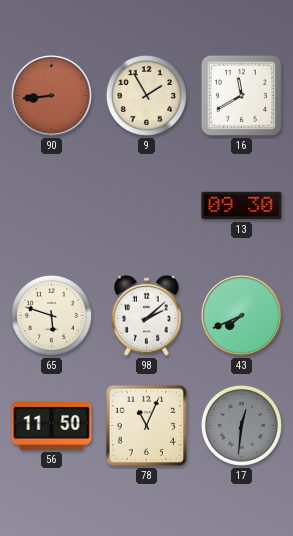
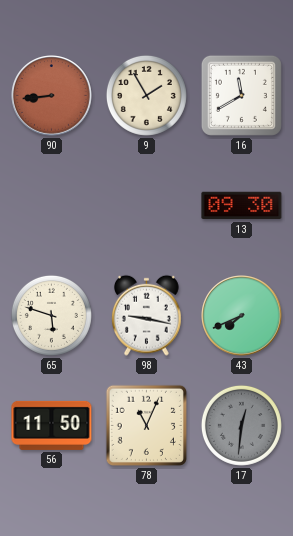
98: 2:08 -> 9:17
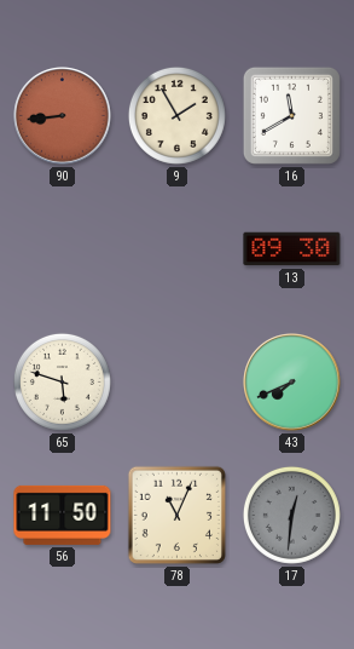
98: 9:17 -> none
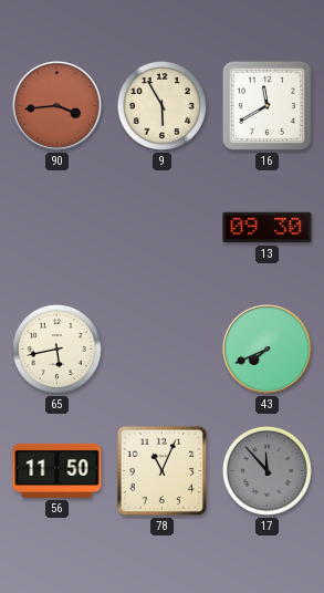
90: 8:44 -> 3:44
9: 1:55 -> 5:55
65: 5:48 -> 5:43
17: 12:31 -> 11:53
